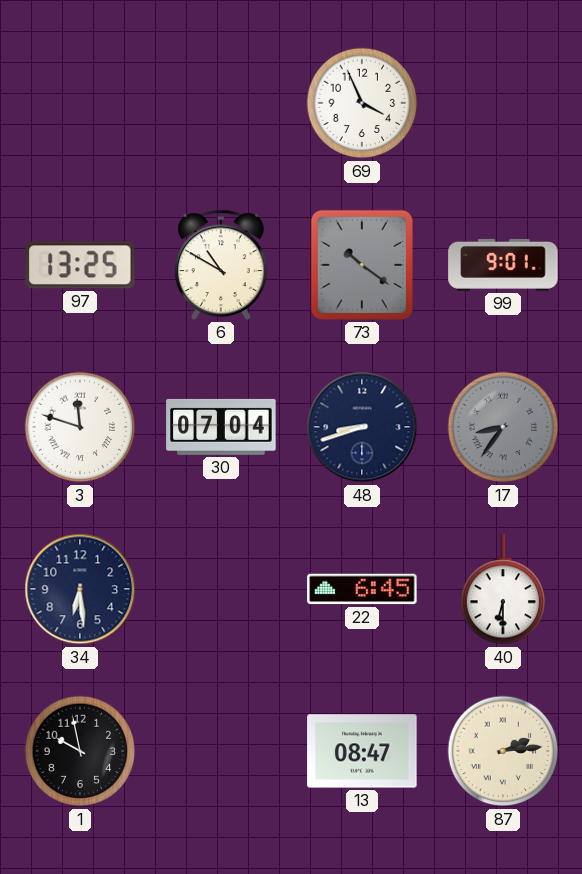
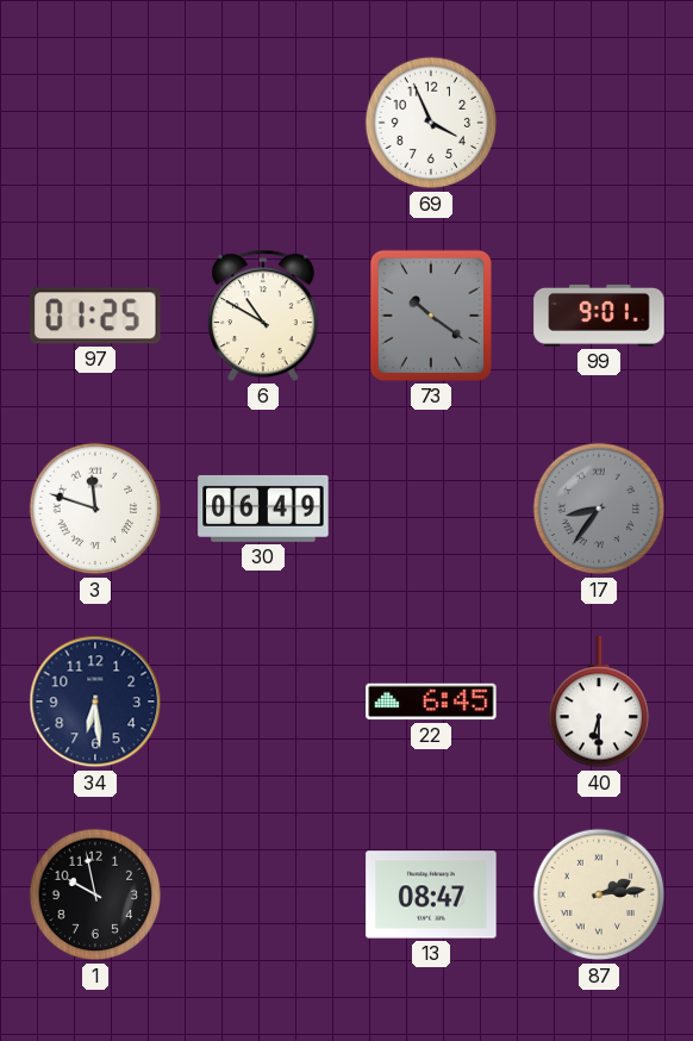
97: 13:25 -> 01:25
30: 07:04 -> 06:49
48: 8:42 -> none
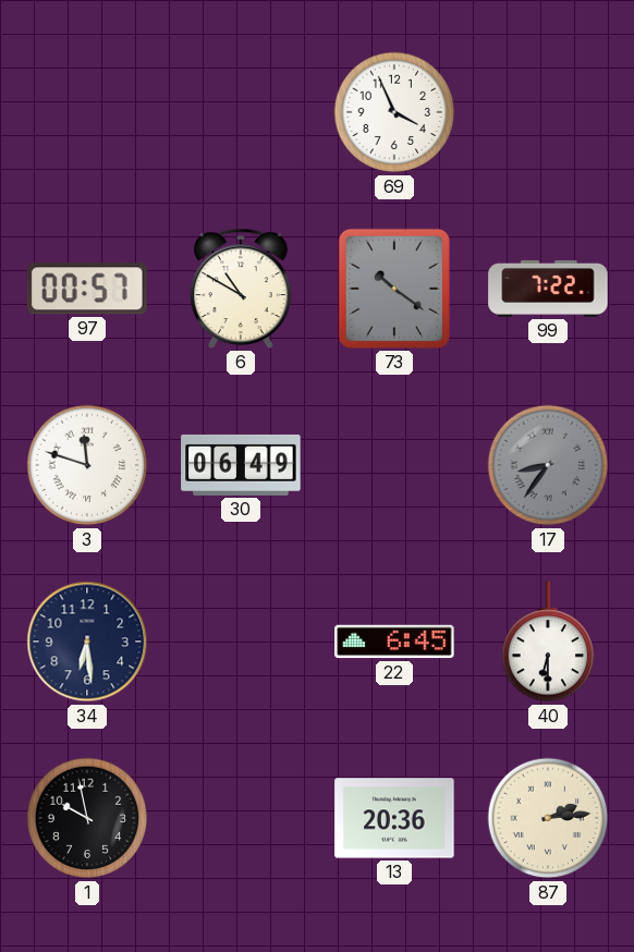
97: 01:25 -> 00:57
99: 9:01 -> 7:22
13: 08:47 -> 20:36
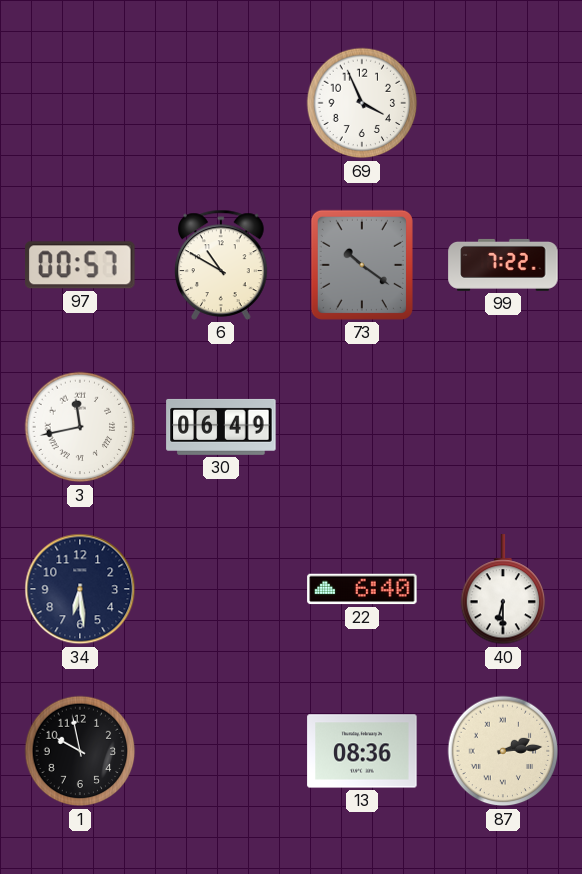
3: 11:48 -> 11:43
17: 8:36 -> none
22: 6:45 -> 6:40
13: 20:36 -> 08:36
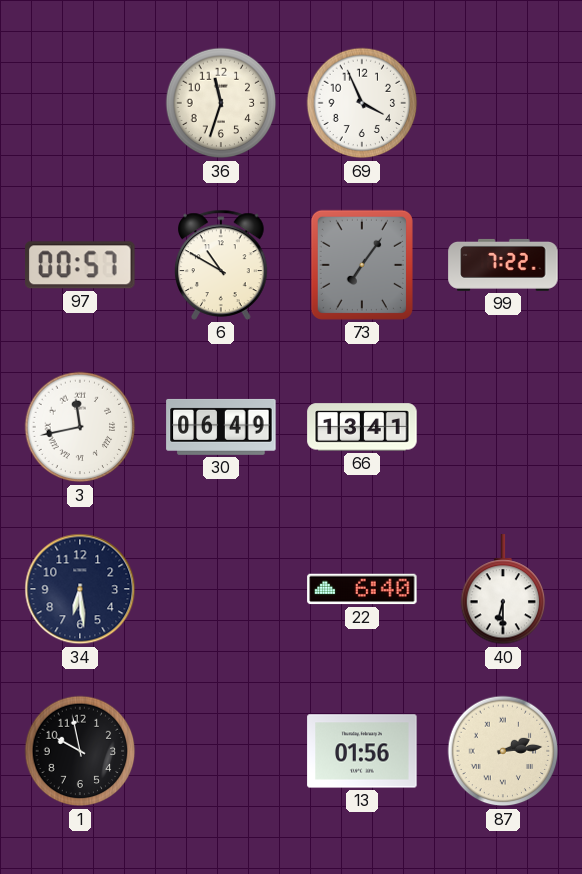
36: none -> 11:33
73: 10:21 -> 7:06
66: none -> 13:41
13: 08:36 -> 01:56
